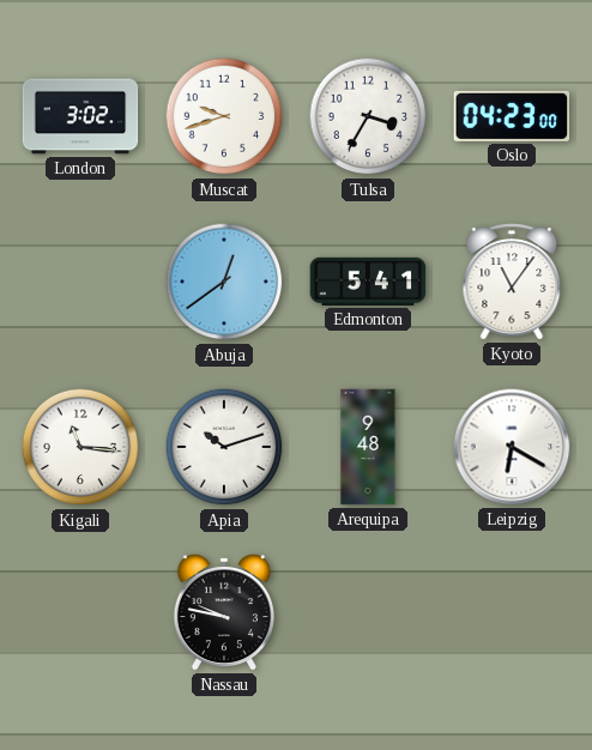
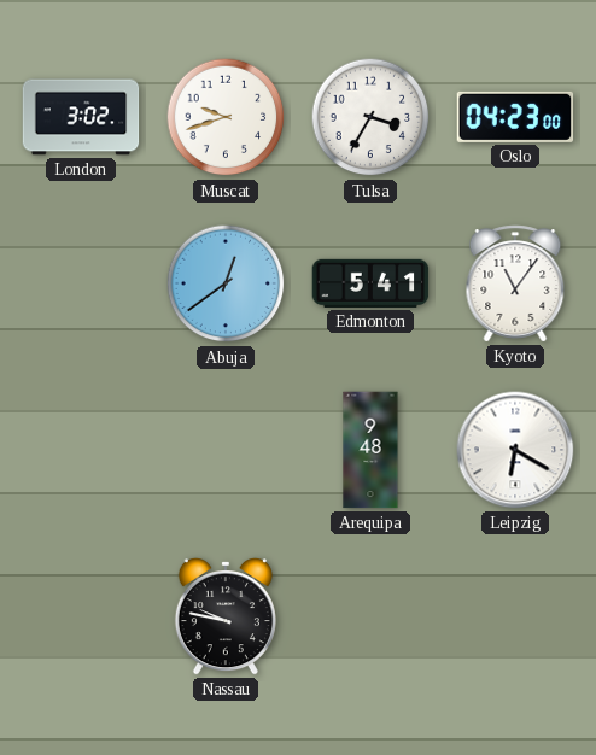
Kigali: 11:16 -> none
Apia: 10:12 -> none
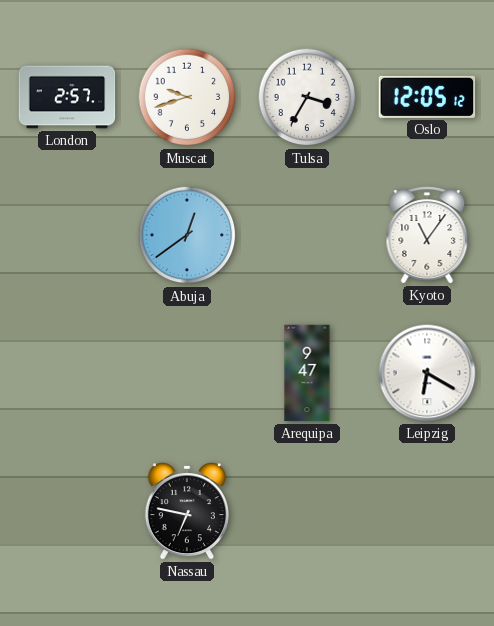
London: 3:02 -> 2:57
Oslo: 04:23 -> 12:05
Edmonton: 5:41 -> none
Arequipa: 9:48 -> 9:47
Nassau: 9:47 -> 6:47
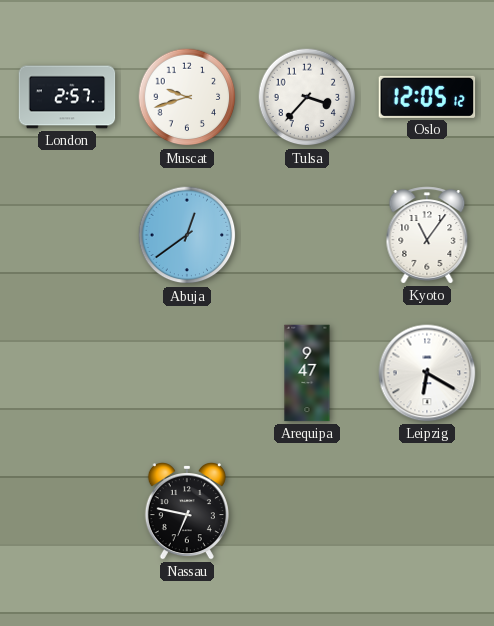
Tulsa: 3:35 -> 3:37
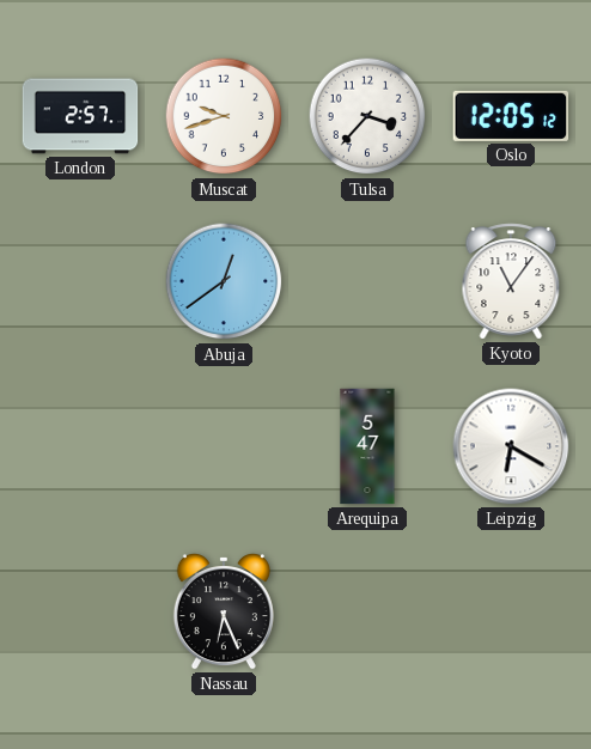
Arequipa: 9:47 -> 5:47
Nassau: 6:47 -> 6:26
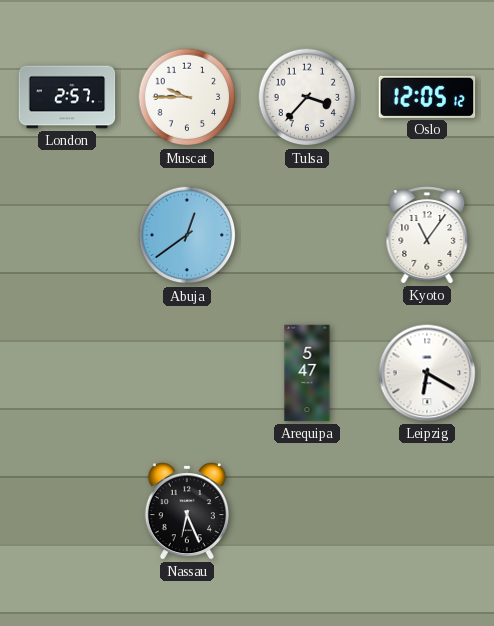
Muscat: 9:42 -> 9:45
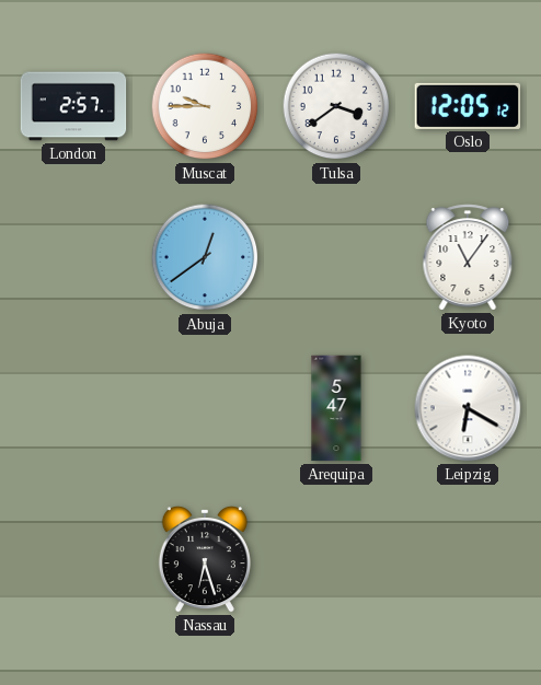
Tulsa: 3:37 -> 3:39
Nassau: 6:26 -> 6:27
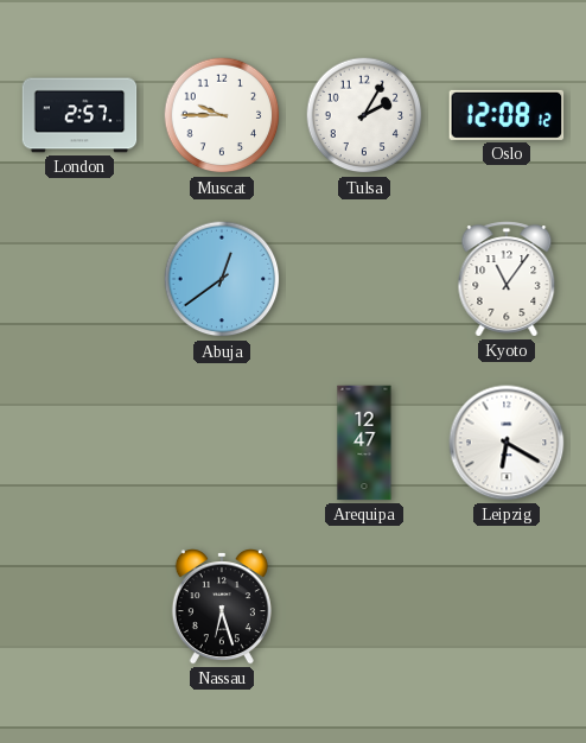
Tulsa: 3:39 -> 2:05
Oslo: 12:05 -> 12:08
Arequipa: 5:47 -> 12:47
